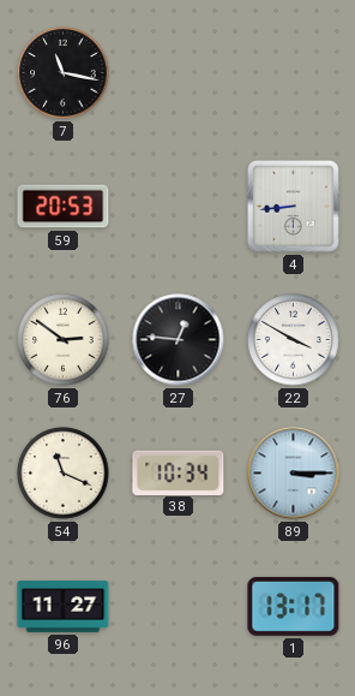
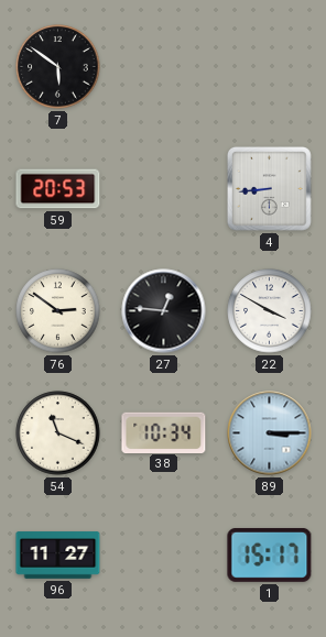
7: 11:17 -> 5:51
1: 13:17 -> 15:17
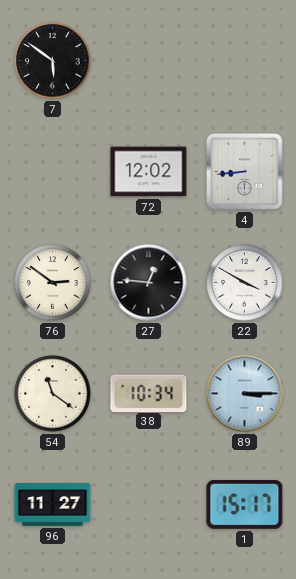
59: 20:53 -> none
72: none -> 12:02
54: 11:19 -> 11:21
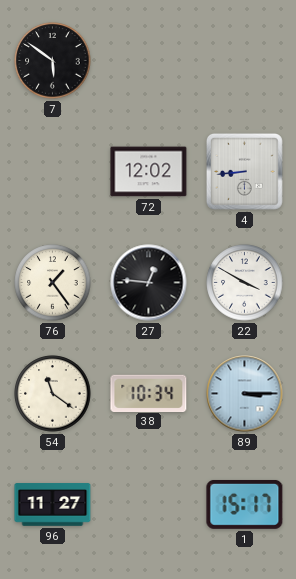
76: 2:51 -> 1:24
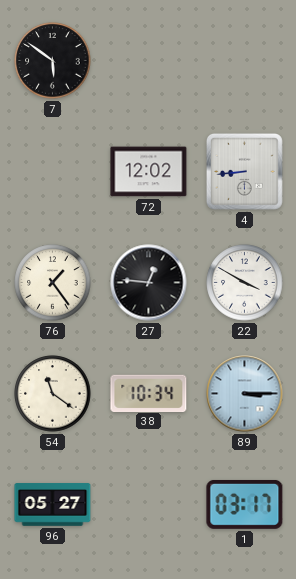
96: 11:27 -> 05:27
1: 15:17 -> 03:17
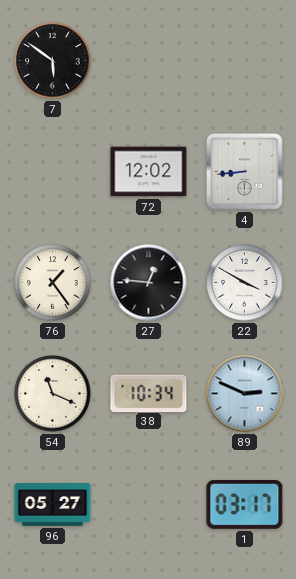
54: 11:21 -> 11:19
89: 3:15 -> 2:49
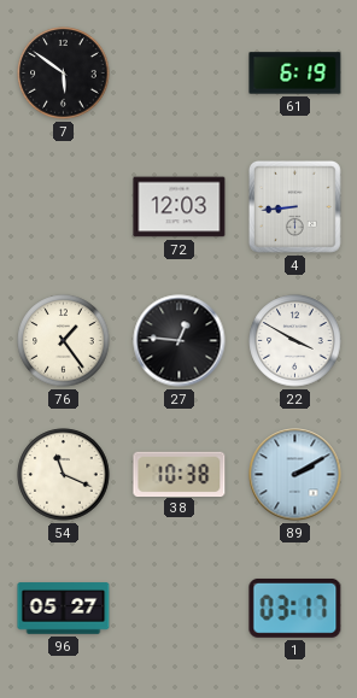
61: none -> 6:19
72: 12:02 -> 12:03
38: 10:34 -> 10:38
89: 2:49 -> 2:10
